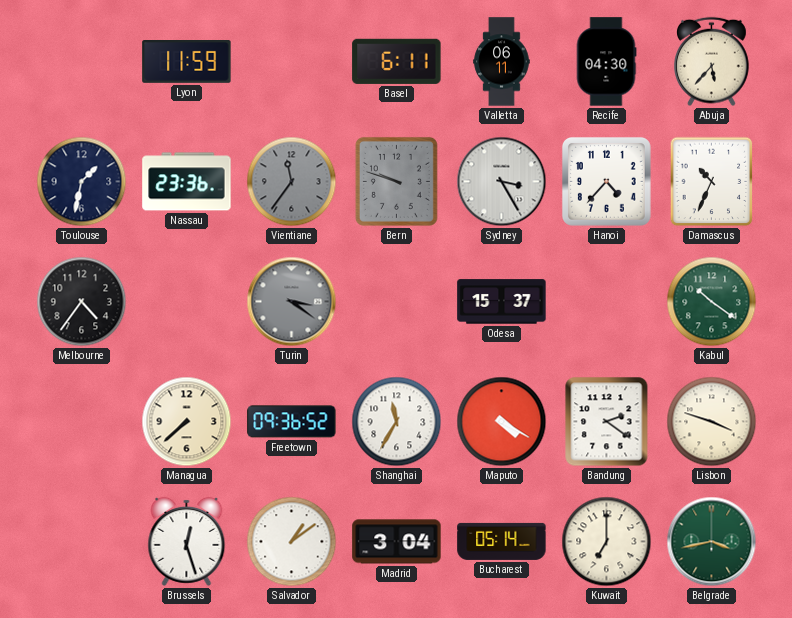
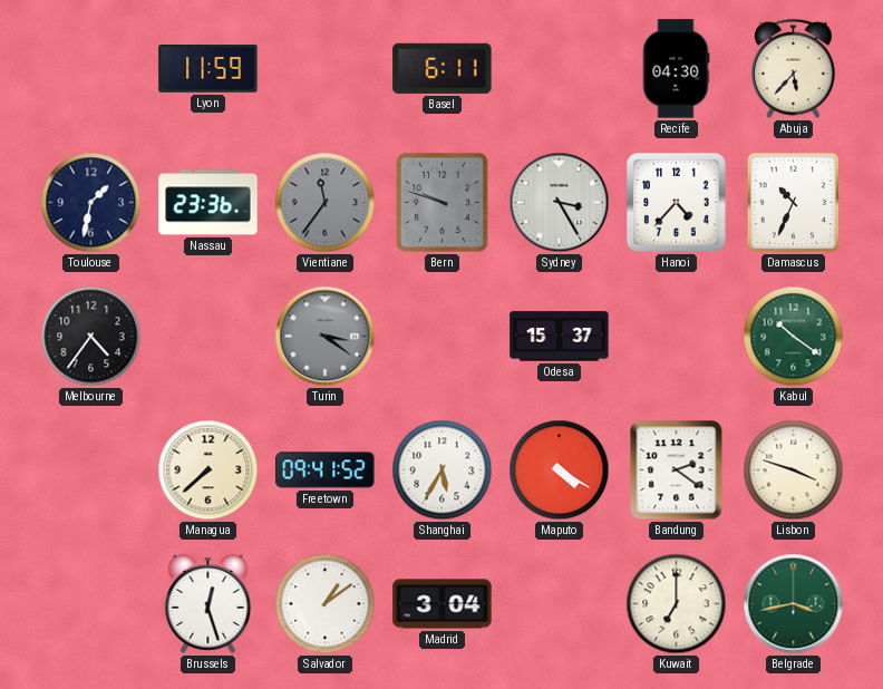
Valletta: 06:11 -> none
Freetown: 09:36 -> 09:41
Shanghai: 11:35 -> 5:35
Bucharest: 05:14 -> none
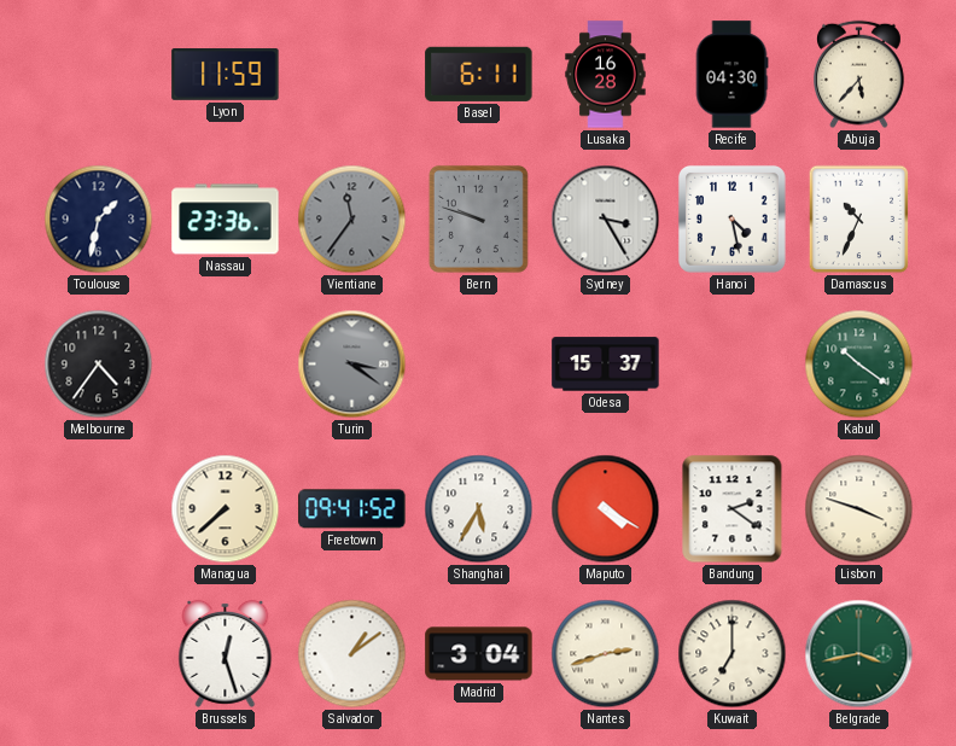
Lusaka: none -> 16:28
Hanoi: 4:37 -> 4:28
Nantes: none -> 2:42
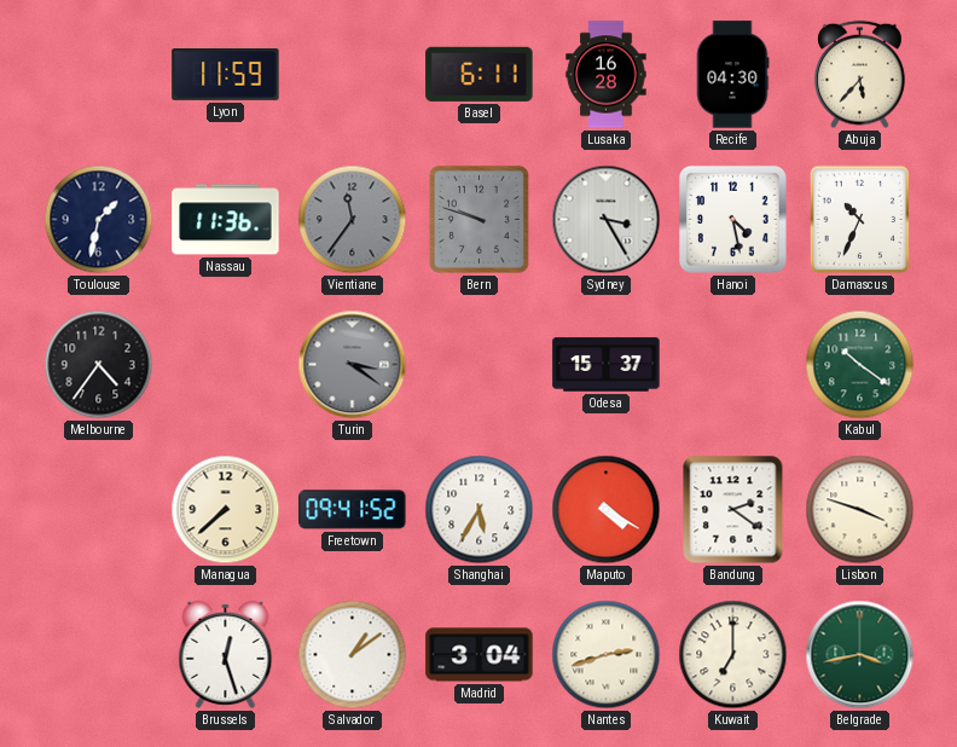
Nassau: 23:36 -> 11:36
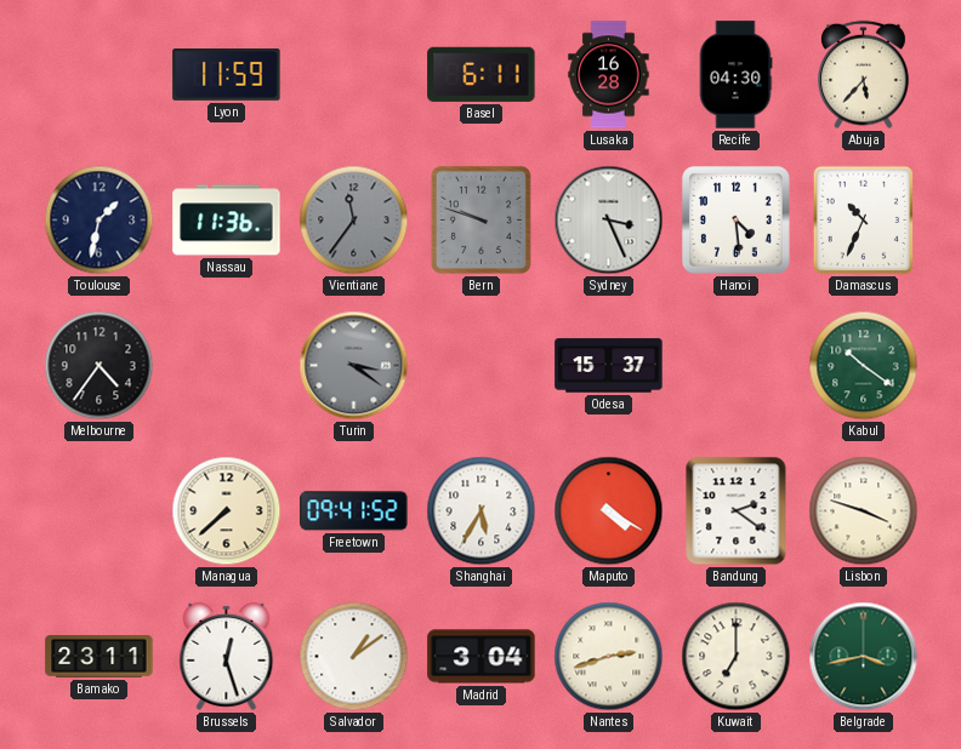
Sydney: 3:25 -> 3:26
Hanoi: 4:28 -> 4:29
Bamako: none -> 23:11
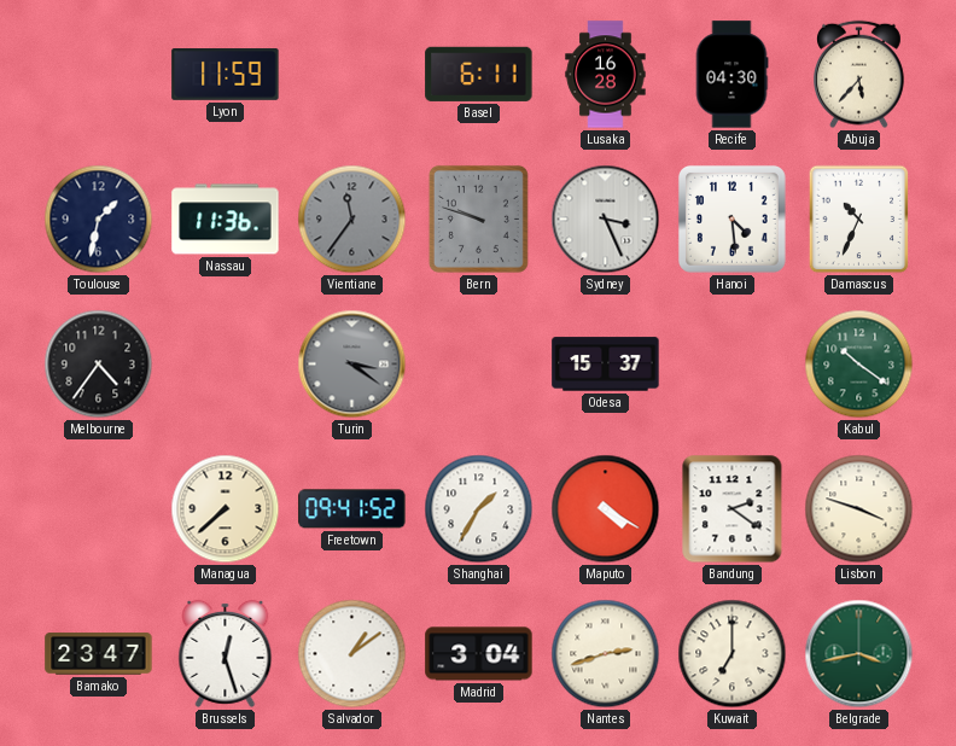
Shanghai: 5:35 -> 1:35
Bamako: 23:11 -> 23:47
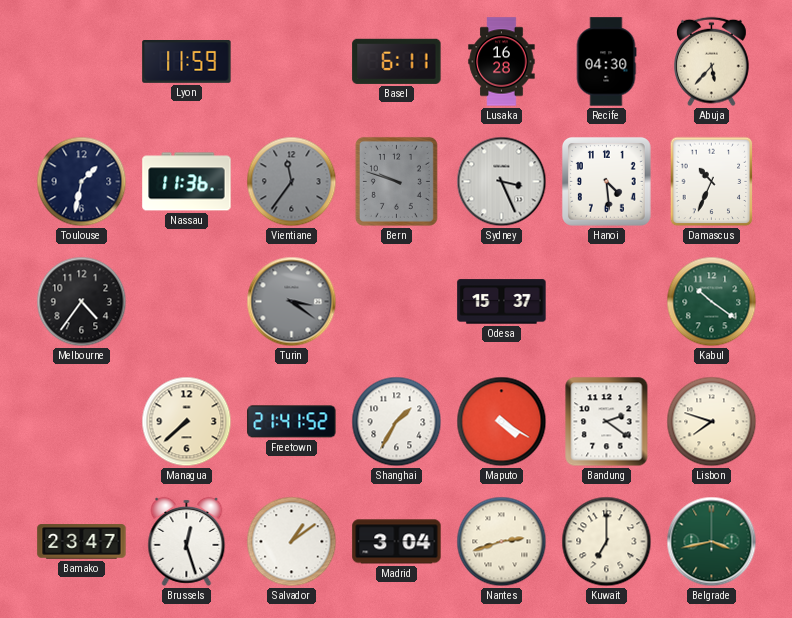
Freetown: 09:41 -> 21:41
Lisbon: 3:48 -> 7:48
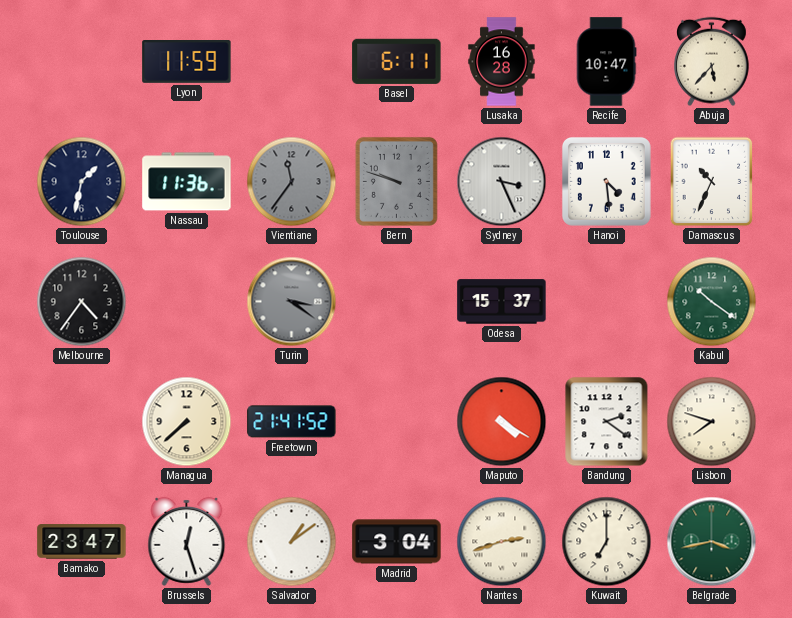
Recife: 04:30 -> 10:47
Shanghai: 1:35 -> none
